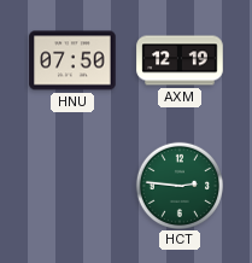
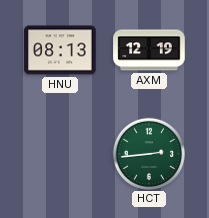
HNU: 07:50 -> 08:13
HCT: 2:46 -> 2:44
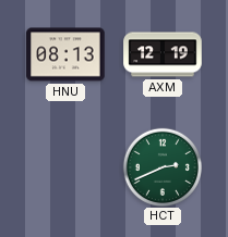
HCT: 2:44 -> 2:41
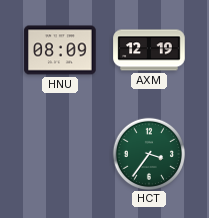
HNU: 08:13 -> 08:09
HCT: 2:41 -> 3:36
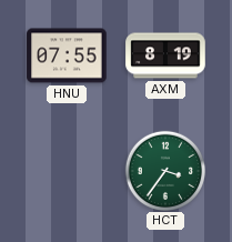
HNU: 08:09 -> 07:55
AXM: 12:19 -> 8:19
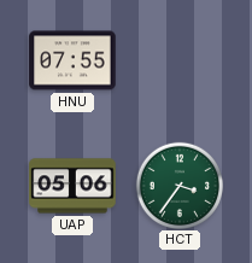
AXM: 8:19 -> none
UAP: none -> 05:06
